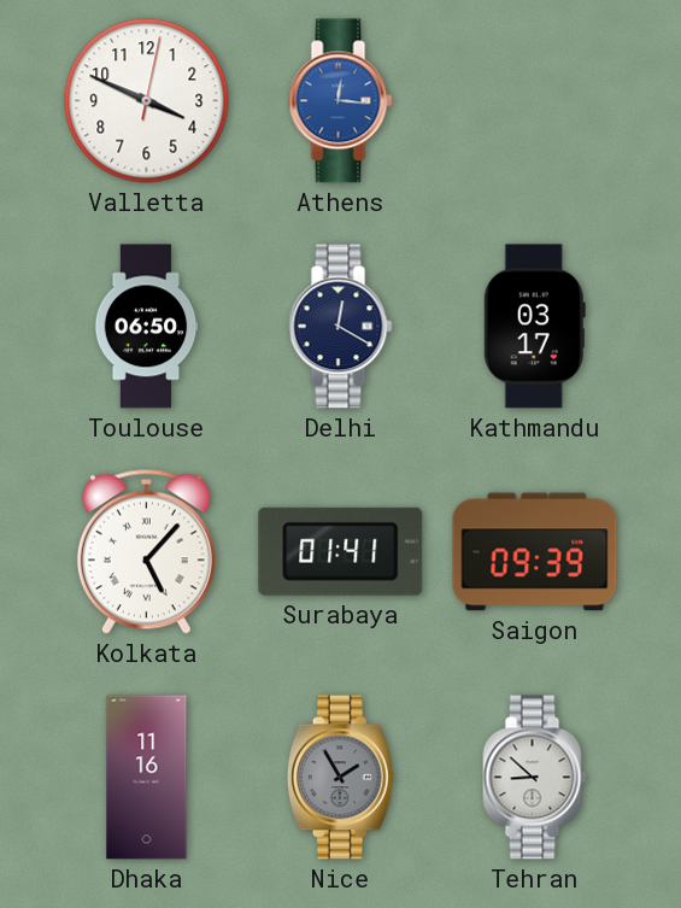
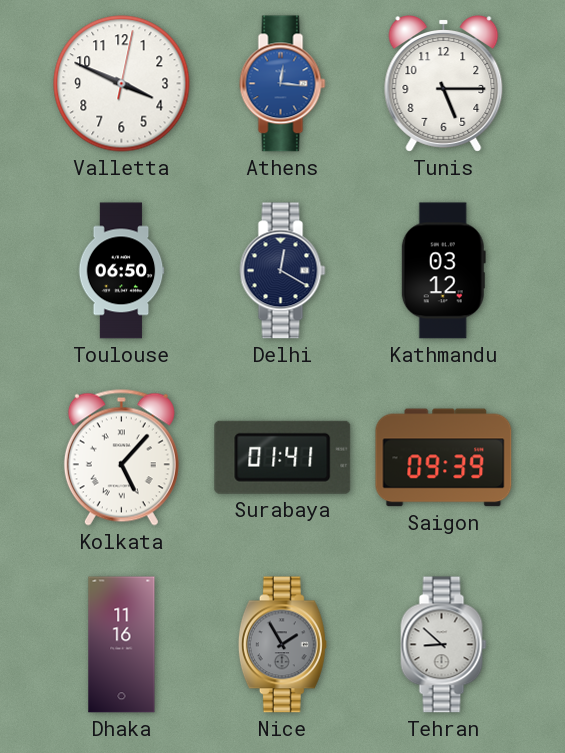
Tunis: none -> 5:15
Kathmandu: 03:17 -> 03:12
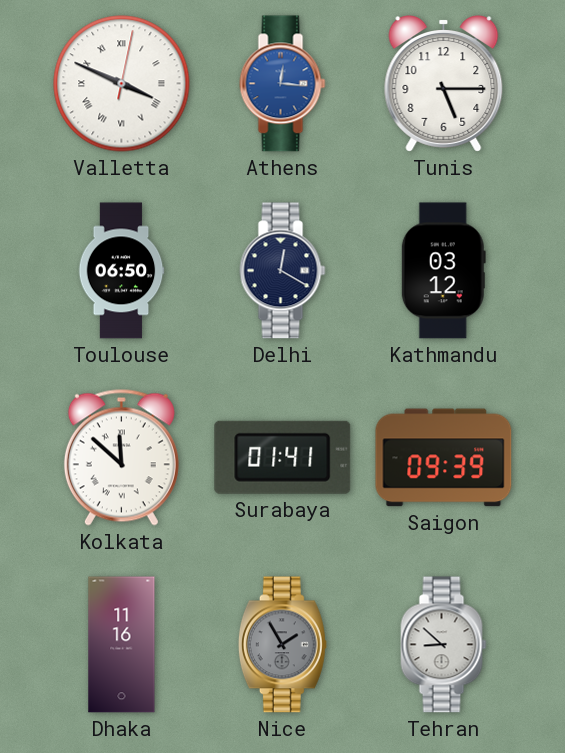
Valletta numerals: Arabic -> Roman
Kolkata: 5:07 -> 11:52
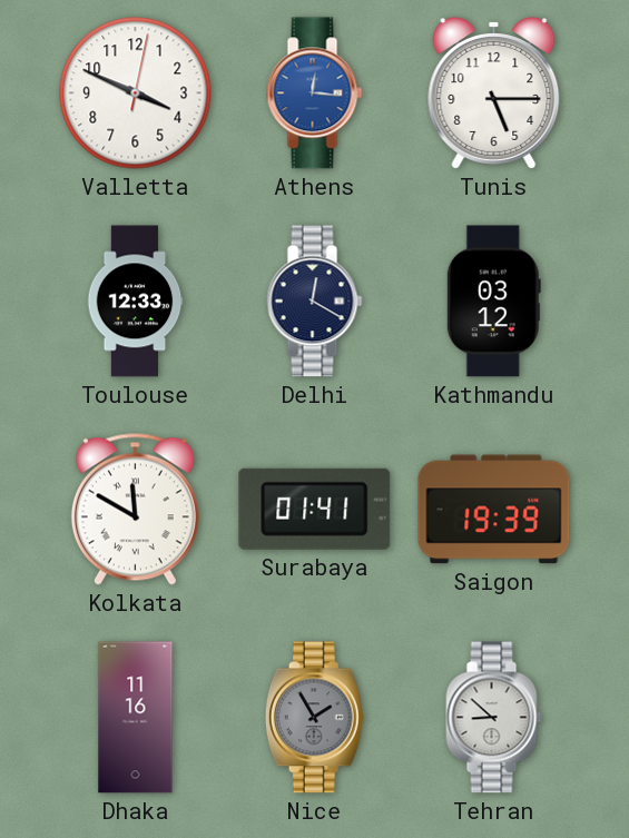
Valletta numerals: Roman -> Arabic
Toulouse: 06:50 -> 12:33
Kolkata: 11:52 -> 11:50
Saigon: 09:39 -> 19:39
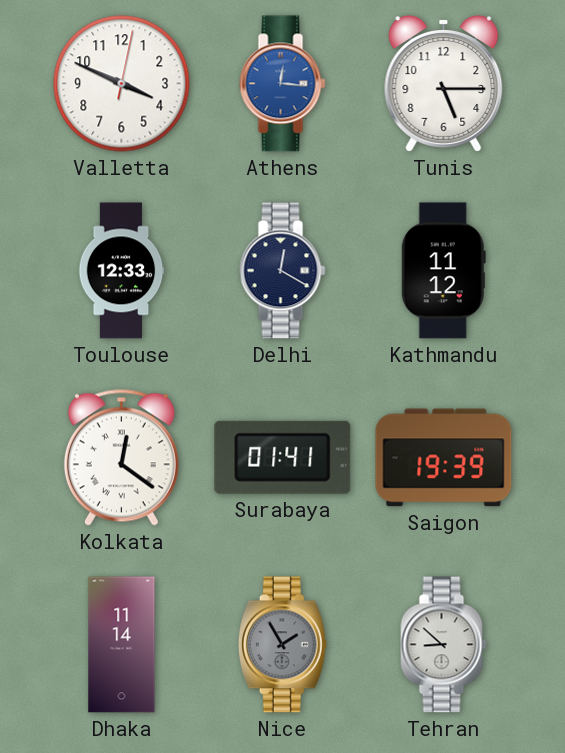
Kathmandu: 03:12 -> 11:12
Kolkata: 11:50 -> 12:21
Dhaka: 11:16 -> 11:14
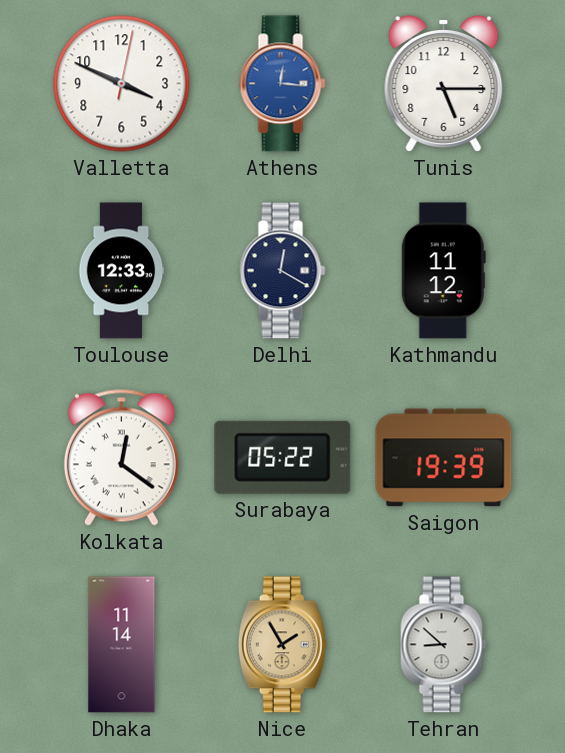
Surabaya: 01:41 -> 05:22
Nice dial: grey -> champagne
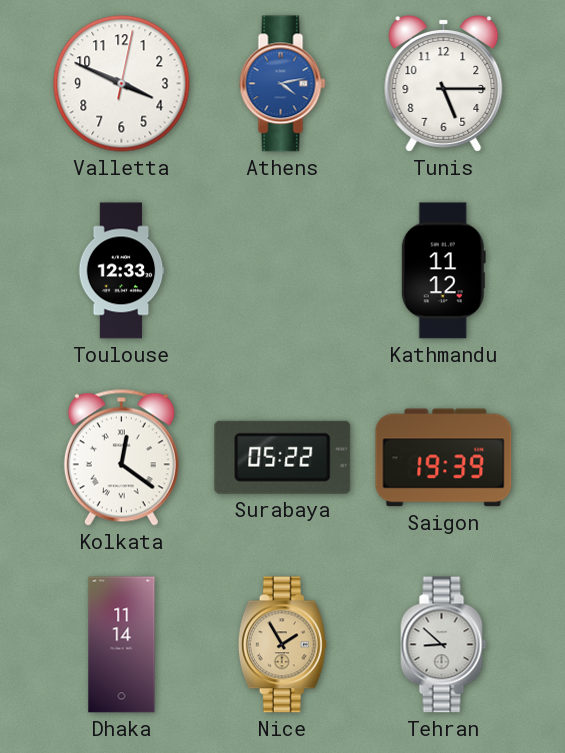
Athens: 12:16 -> 4:13
Delhi: 12:20 -> none
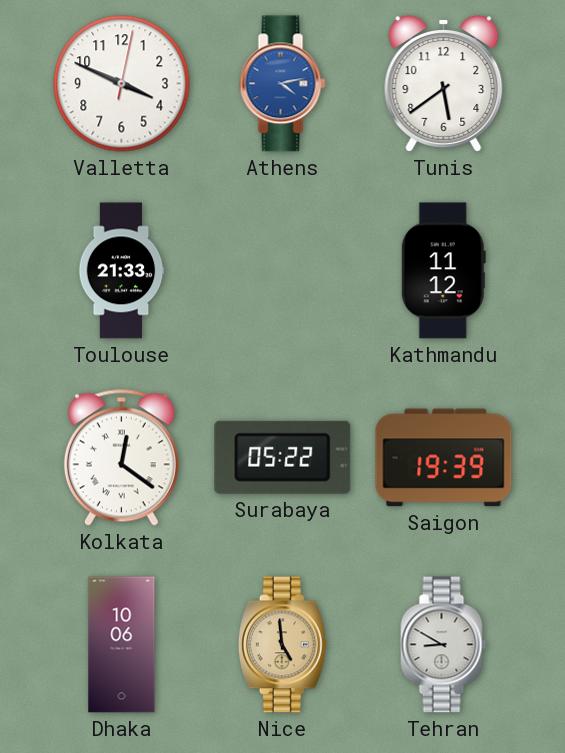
Tunis: 5:15 -> 5:39
Toulouse: 12:33 -> 21:33
Dhaka: 11:14 -> 10:06
Nice: 1:55 -> 4:59
Tehran: 8:52 -> 8:50
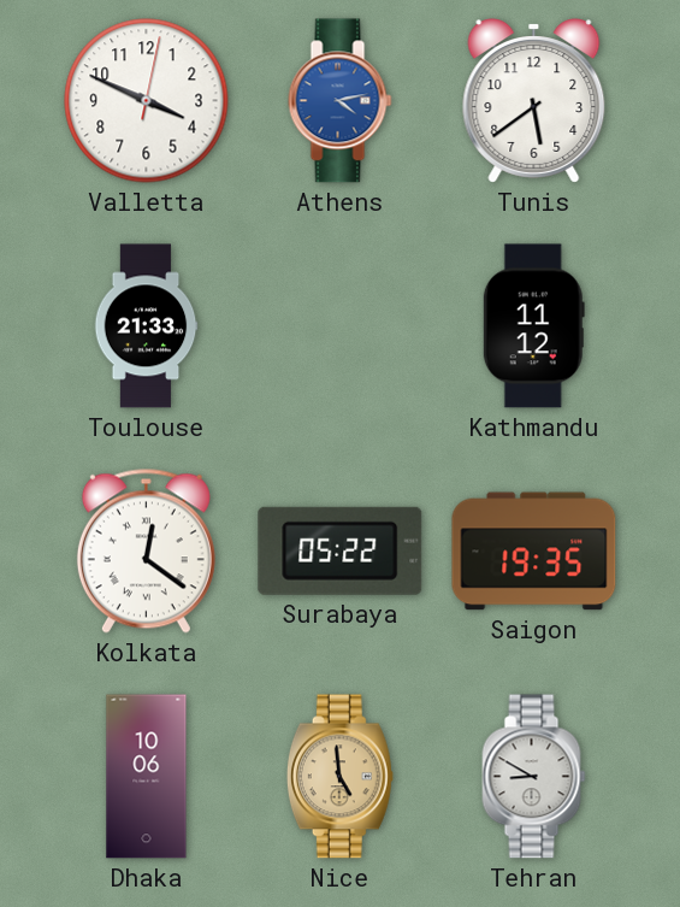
Saigon: 19:39 -> 19:35
